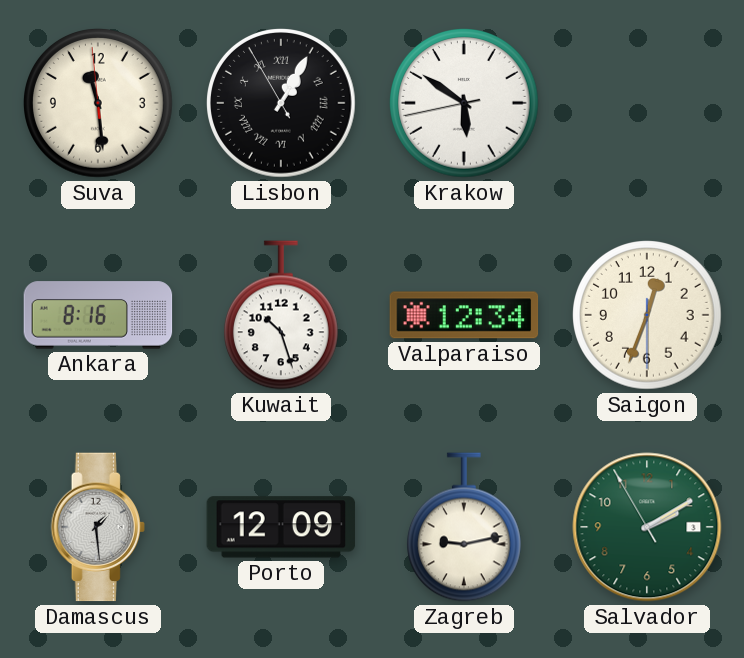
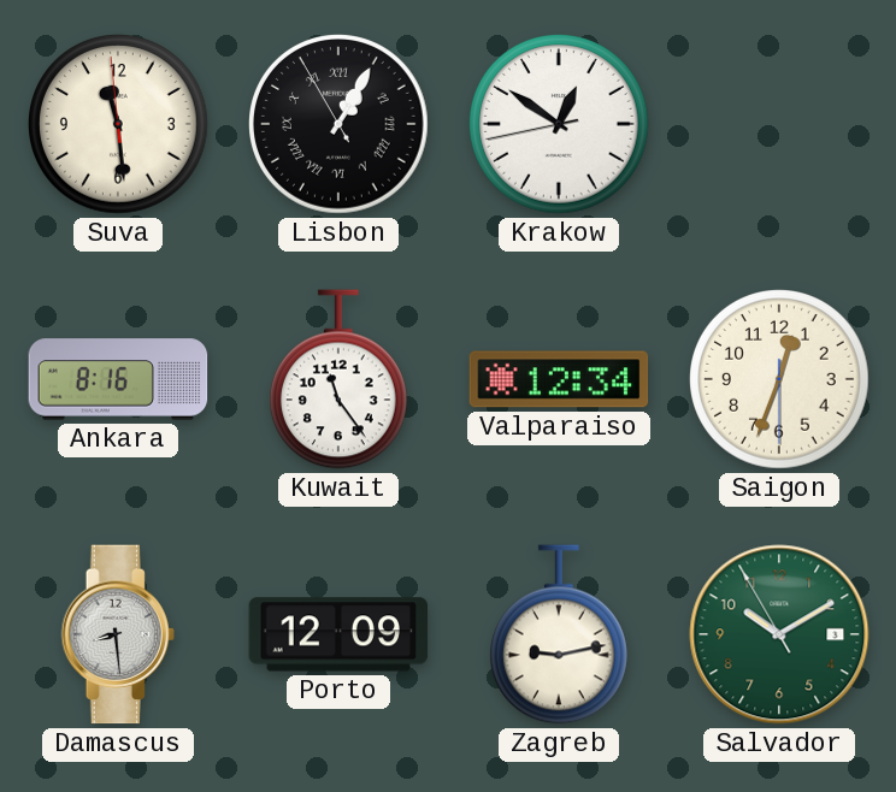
Krakow: 5:50 -> 12:50
Kuwait: 10:27 -> 11:24
Damascus: 1:29 -> 8:29
Salvador: 2:09 -> 10:09
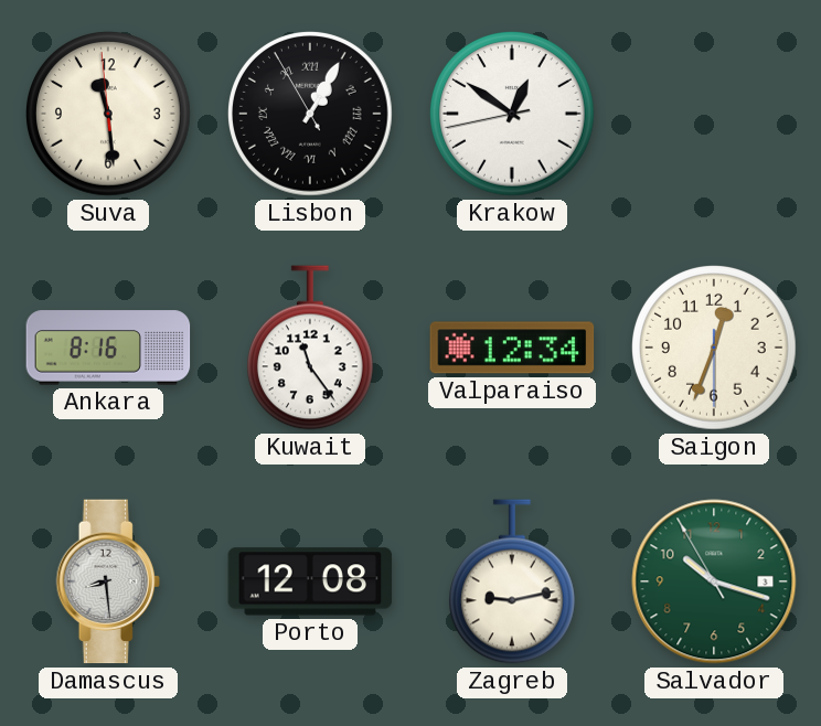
Porto: 12:09 -> 12:08
Salvador: 10:09 -> 10:17
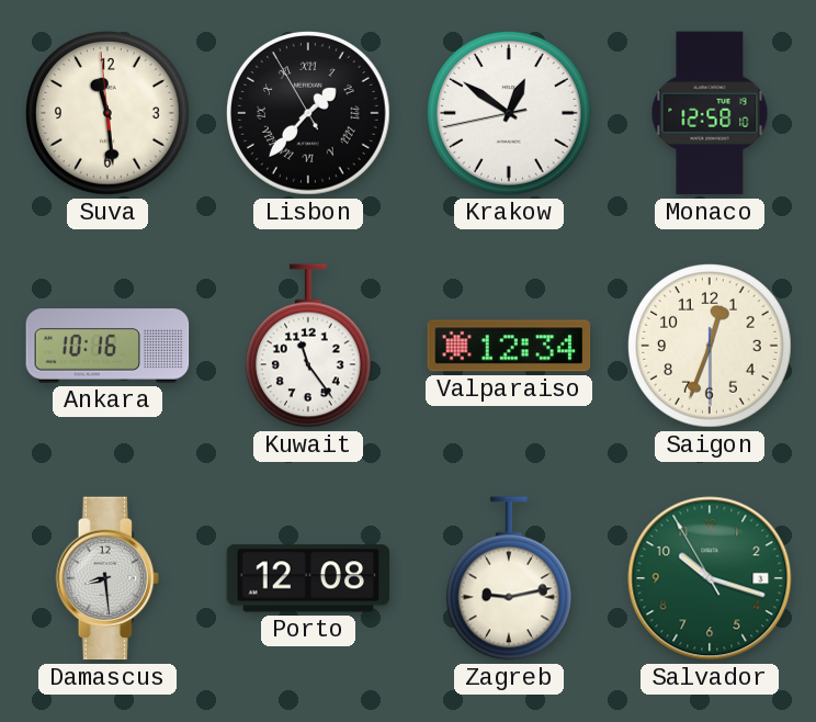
Lisbon: 1:04 -> 1:36
Monaco: none -> 12:58
Ankara: 8:16 -> 10:16
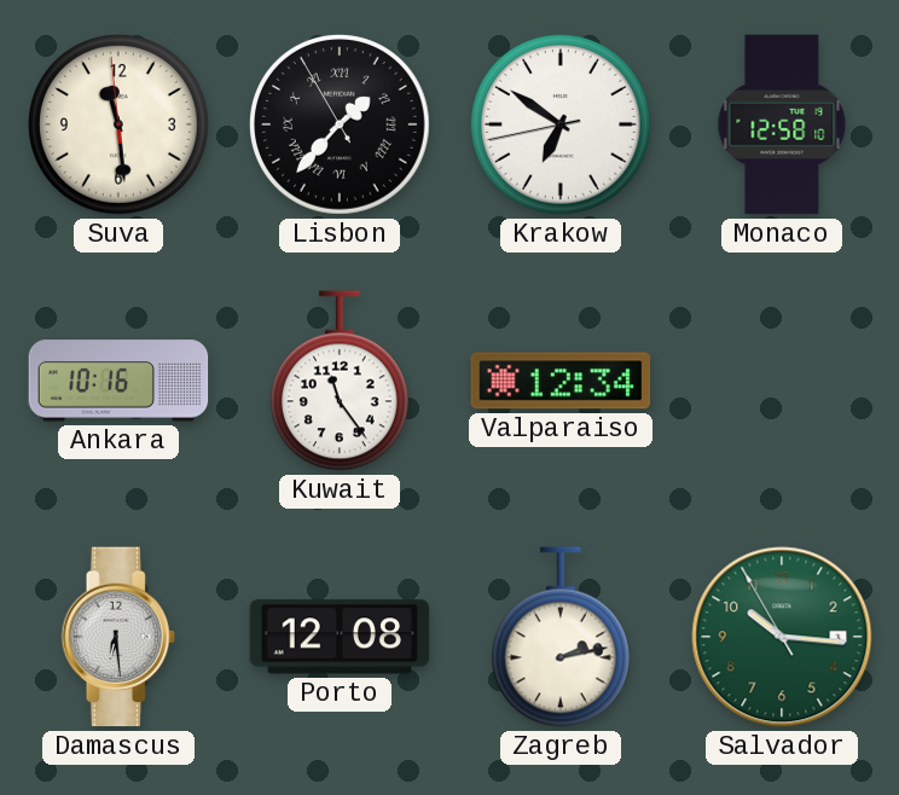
Krakow: 12:50 -> 6:50
Saigon: 12:33 -> none
Damascus: 8:29 -> 6:29
Zagreb: 9:13 -> 2:13
Salvador: 10:17 -> 10:15
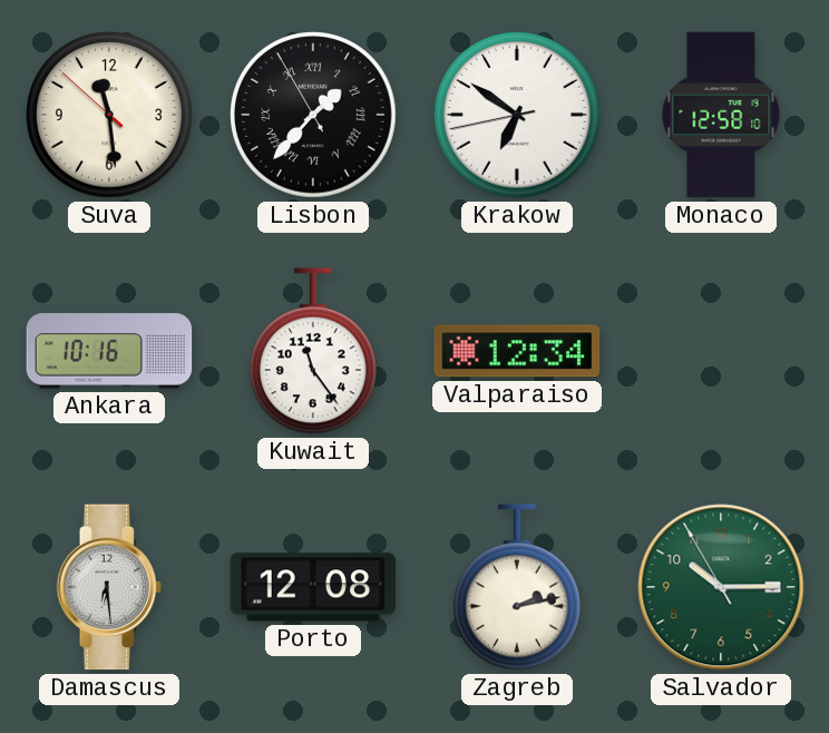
Suva: 11:28:59 -> 11:28:52
Salvador: 10:15 -> 10:14
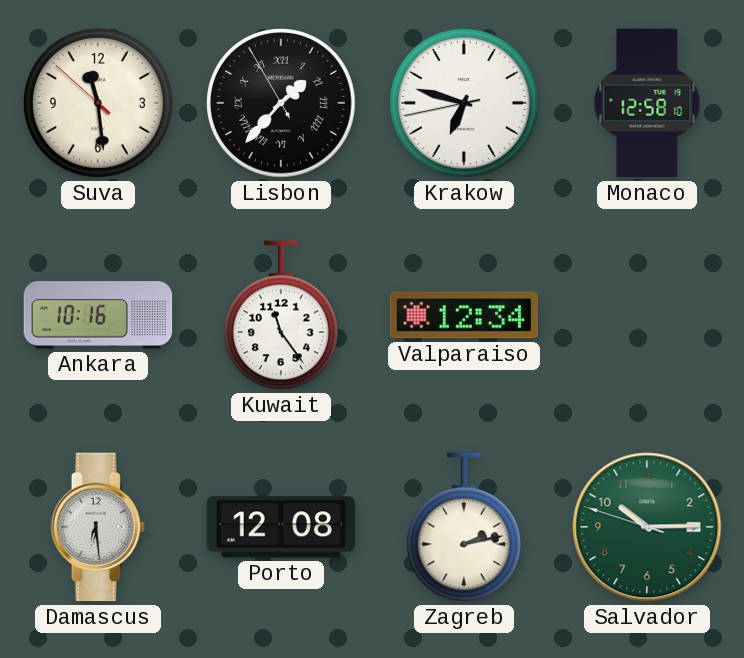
Krakow: 6:50 -> 6:47
Salvador: 10:14:55 -> 10:14:48
